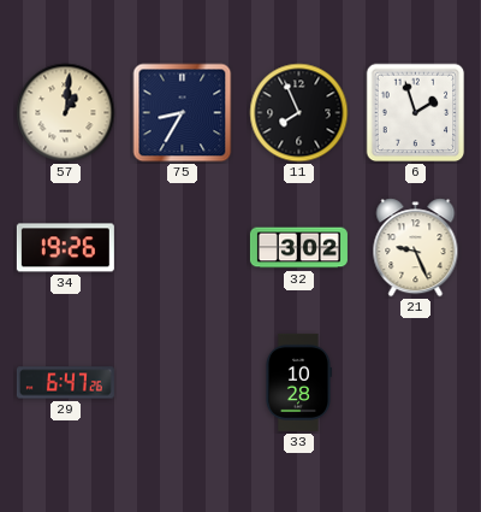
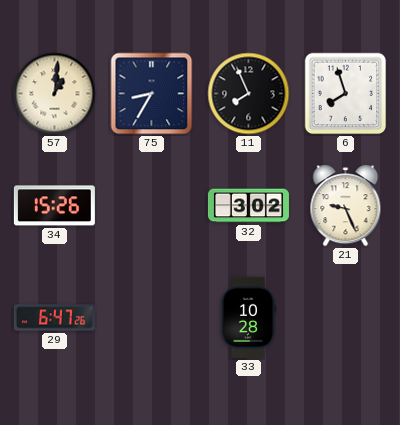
6: 1:57 -> 7:57
34: 19:26 -> 15:26
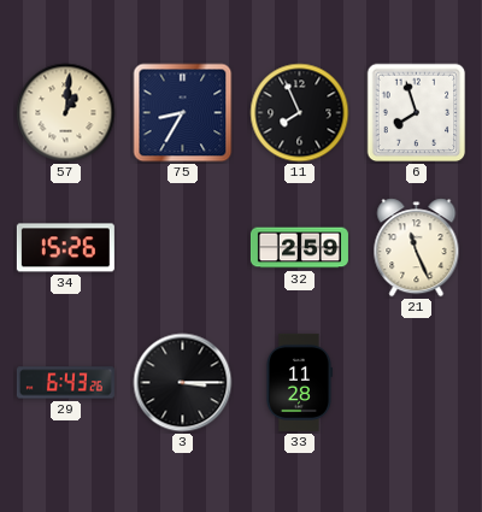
32: 3:02 -> 2:59
21: 9:26 -> 11:26
29: 6:47 -> 6:43
3: none -> 3:15
33: 10:28 -> 11:28
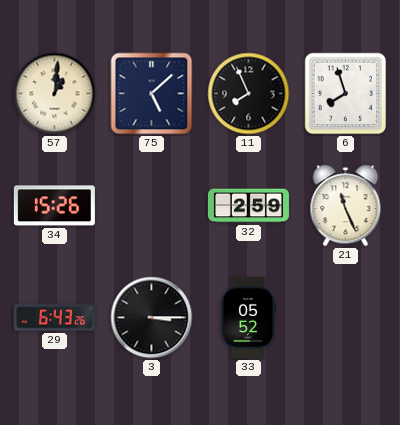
75: 8:35 -> 5:08
33: 11:28 -> 05:52
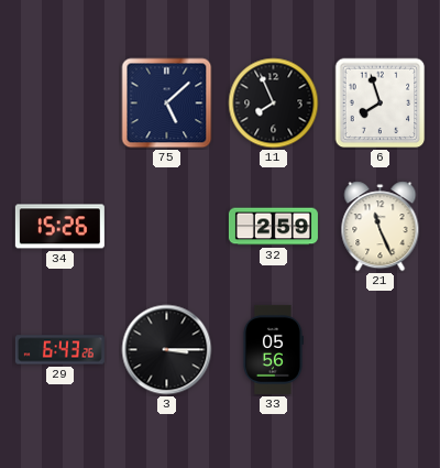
57: 1:01 -> none
33: 05:52 -> 05:56
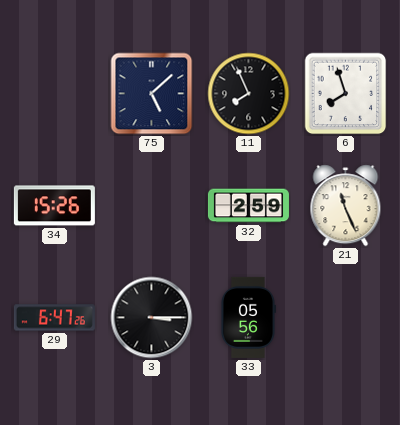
29: 6:43 -> 6:47
